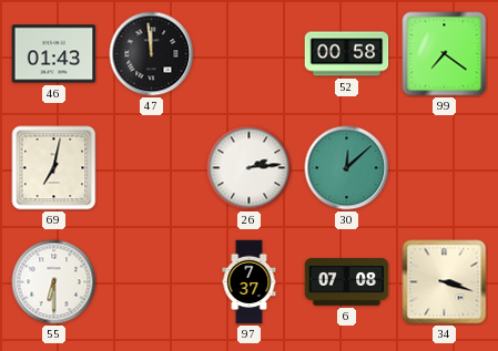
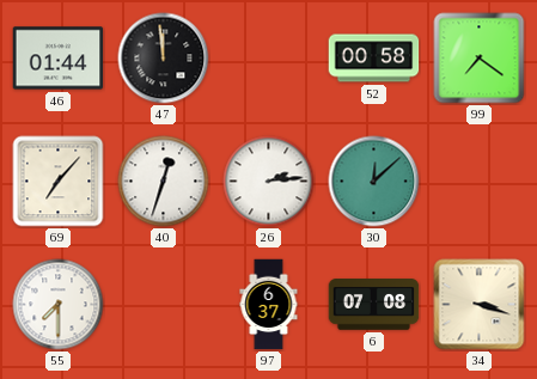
46: 01:43 -> 01:44
69: 7:02 -> 7:07
40: none -> 12:33
55: 6:30 -> 7:30
97: 7:37 -> 6:37
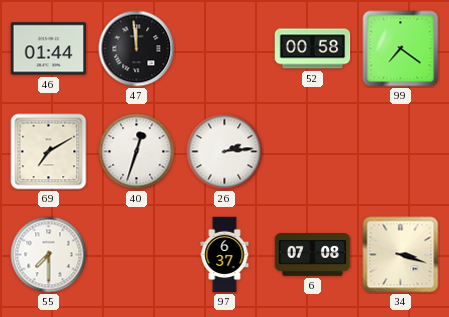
69: 7:07 -> 7:10
30: 12:08 -> none
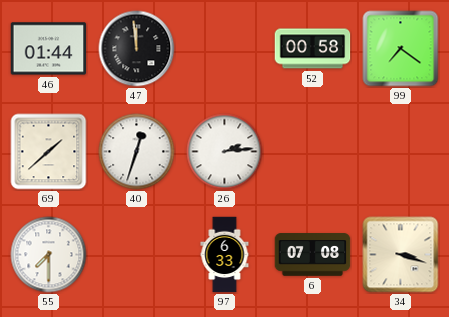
69: 7:10 -> 1:38
97: 6:37 -> 6:33
